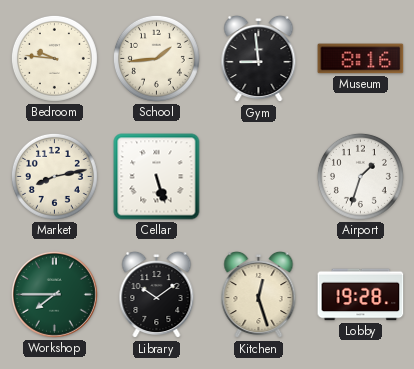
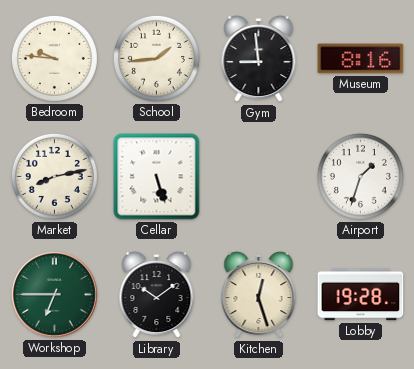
Workshop: 7:45 -> 6:45
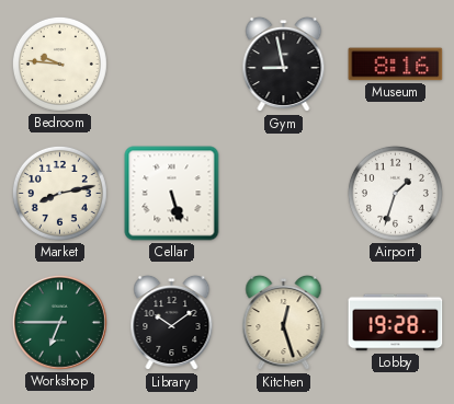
School: 1:44 -> none
Gym: 8:59 -> 8:58
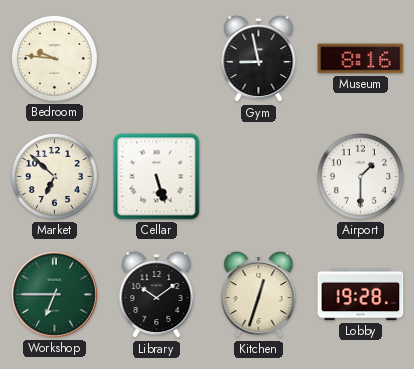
Market: 8:13 -> 6:52
Airport: 1:33 -> 1:30
Kitchen: 12:27 -> 12:33
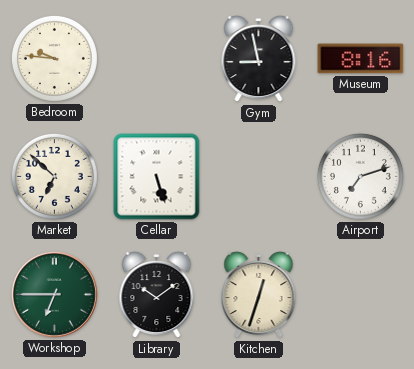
Airport: 1:30 -> 7:12
Lobby: 19:28 -> none
